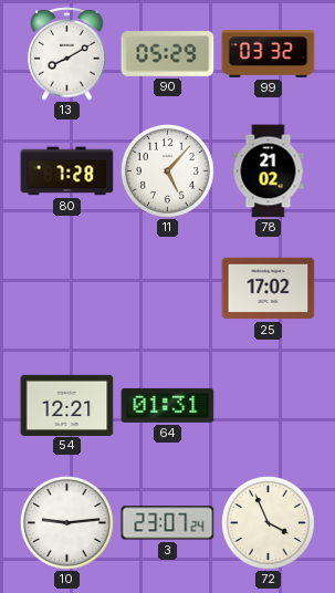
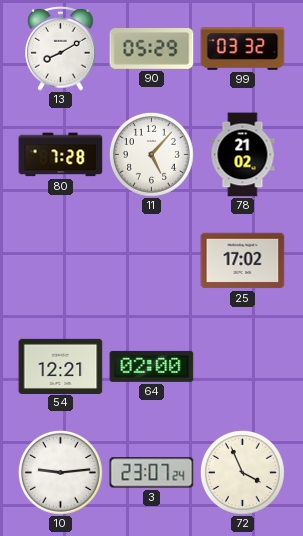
64: 01:31 -> 02:00
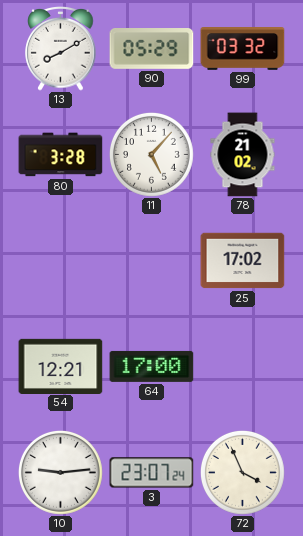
80: 7:28 -> 3:28
64: 02:00 -> 17:00
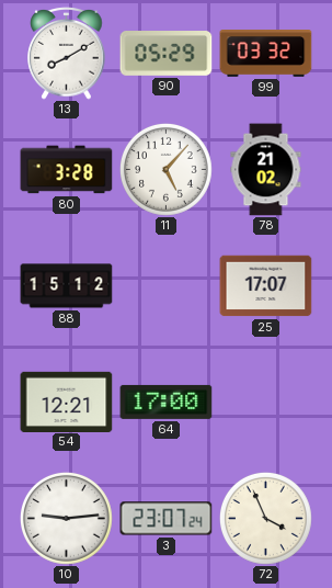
88: none -> 15:12
25: 17:02 -> 17:07
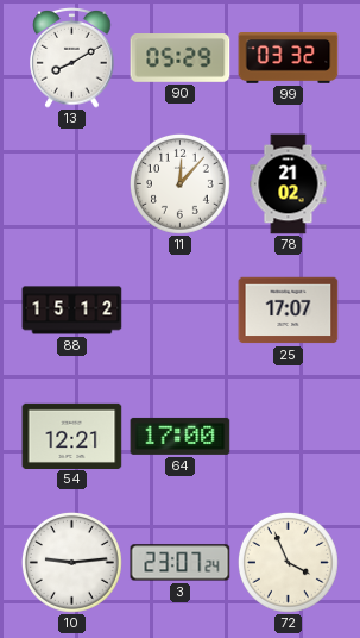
80: 3:28 -> none
11: 5:07 -> 12:07
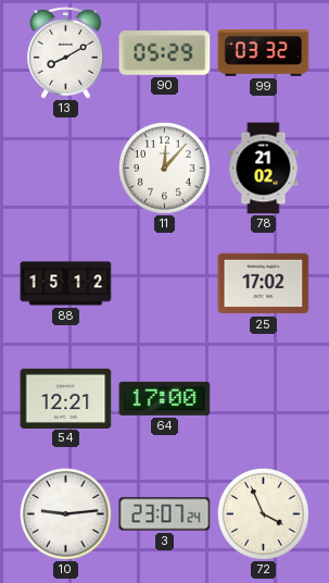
25: 17:07 -> 17:02
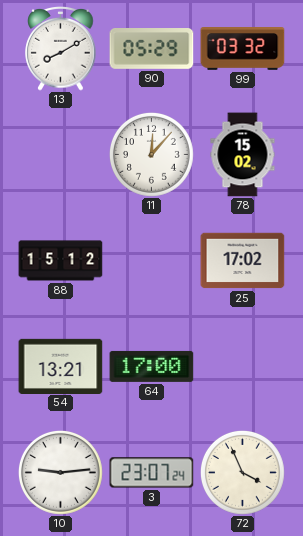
78: 21:02 -> 15:02
54: 12:21 -> 13:21
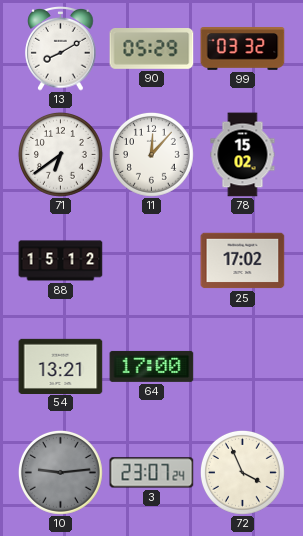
71: none -> 6:39
10 dial: white -> grey
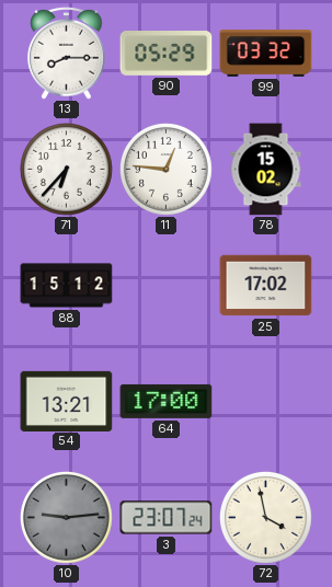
13: 8:10 -> 8:15
71: 6:39 -> 6:37
11: 12:07 -> 12:46
72: 3:56 -> 3:58
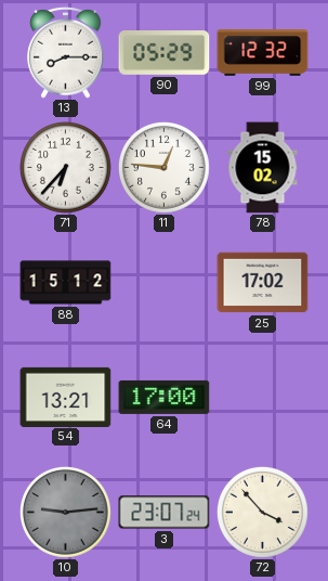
99: 03:32 -> 12:32
72: 3:58 -> 3:53
